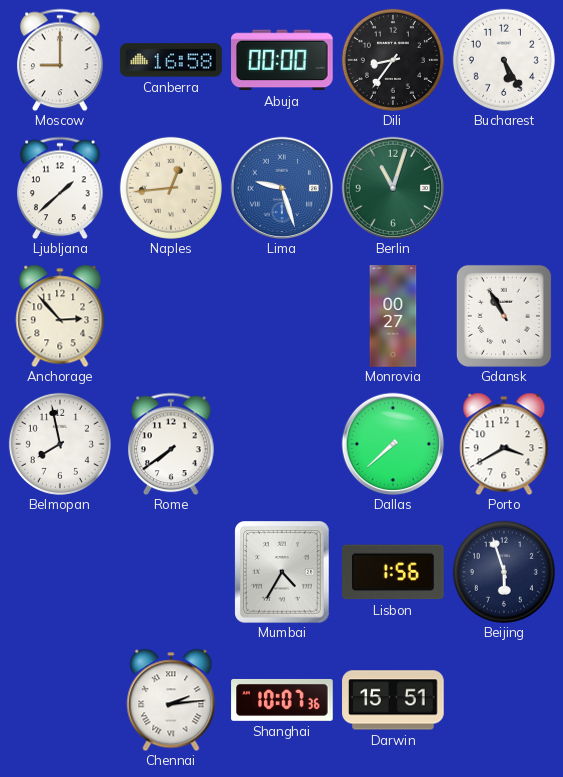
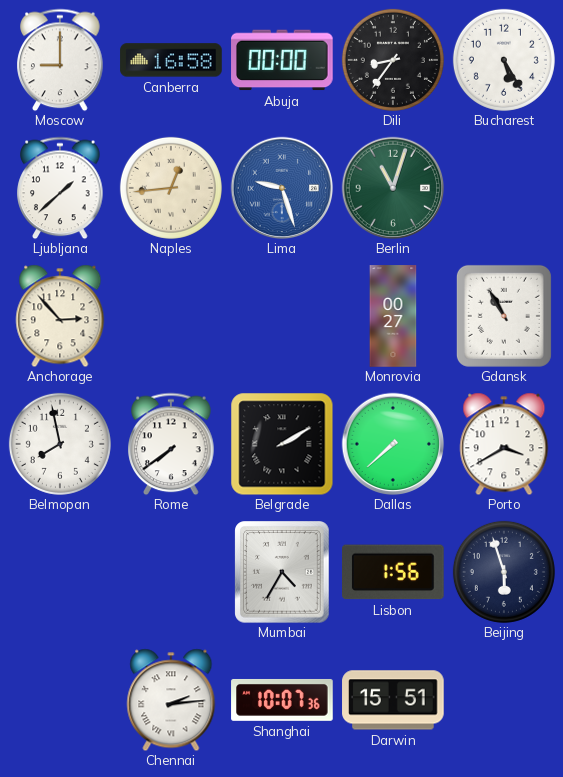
Belgrade: none -> 2:10
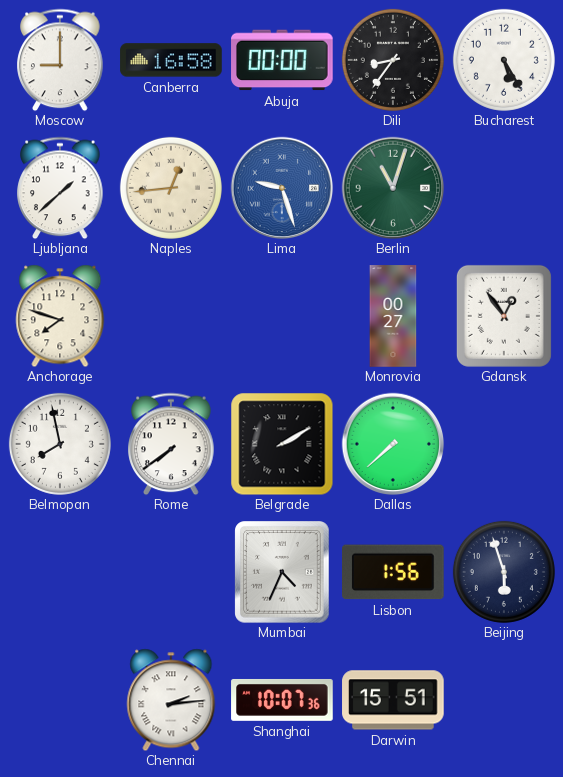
Anchorage: 2:53 -> 7:48
Gdansk: 10:55 -> 12:54
Porto: 3:40 -> none
Mumbai: 4:35 -> 4:34
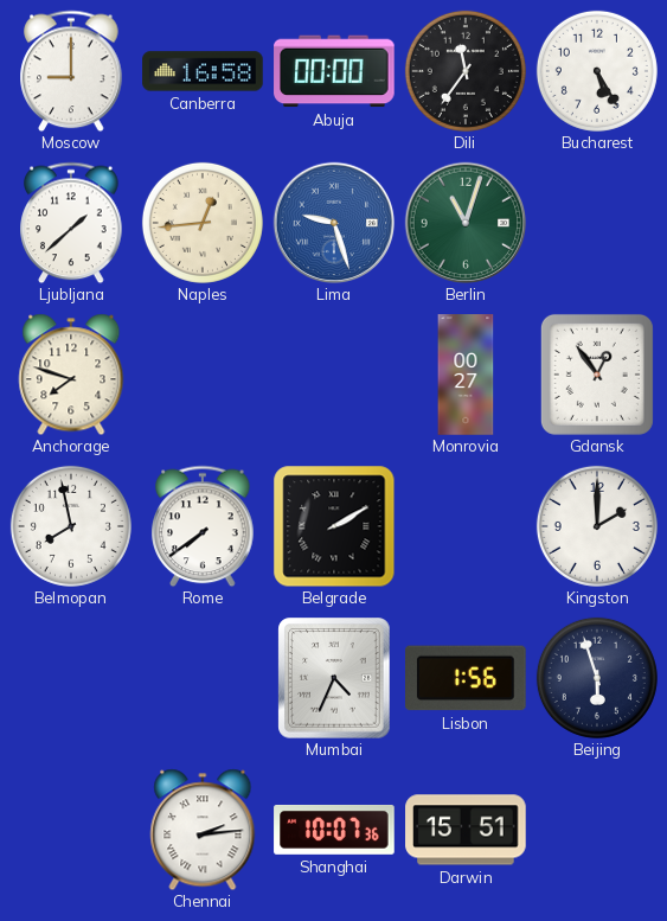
Dili: 8:36 -> 11:36
Dallas: 7:38 -> none
Kingston: none -> 2:00
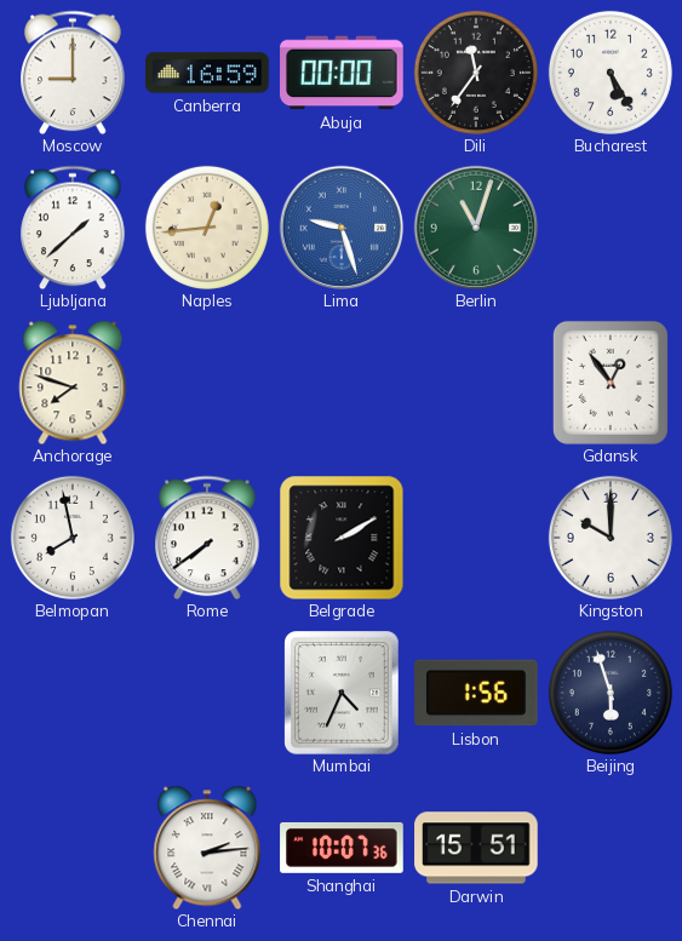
Canberra: 16:58 -> 16:59
Monrovia: 00:27 -> none
Kingston: 2:00 -> 10:00
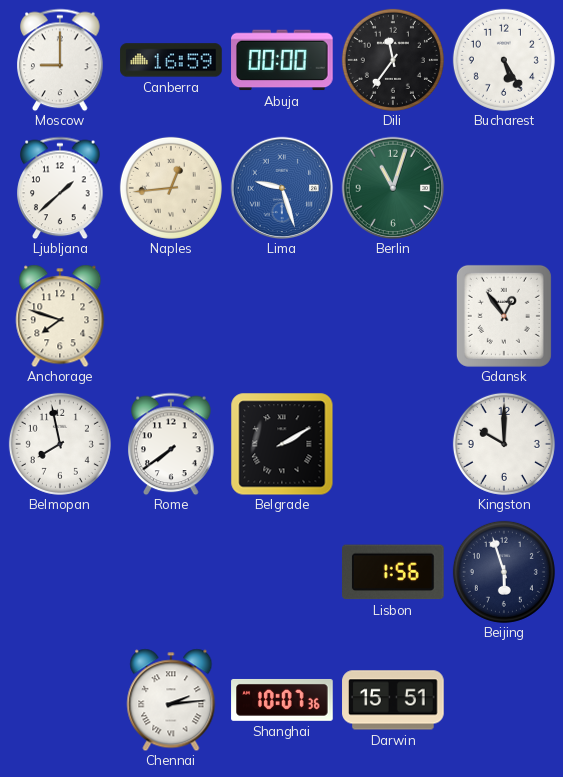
Mumbai: 4:34 -> none
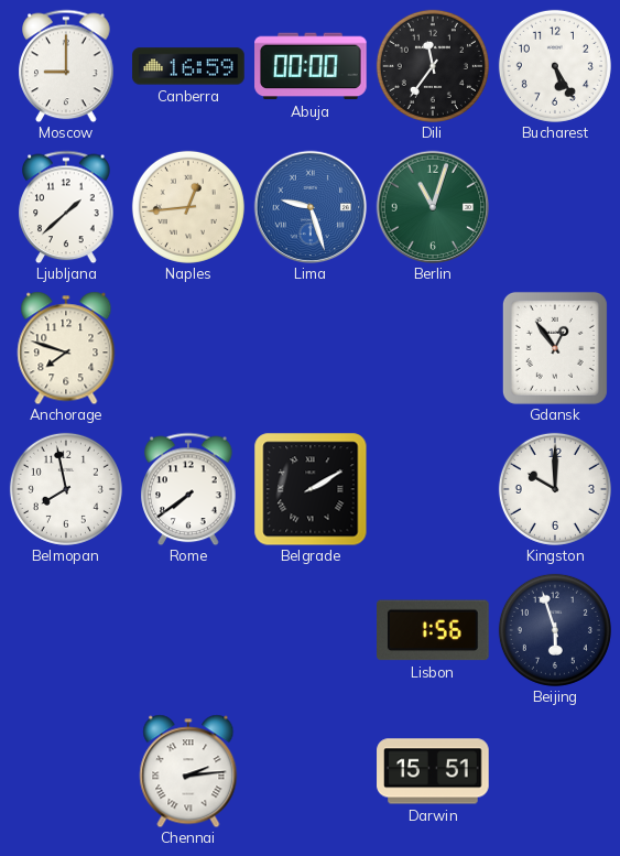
Shanghai: 10:07 -> none
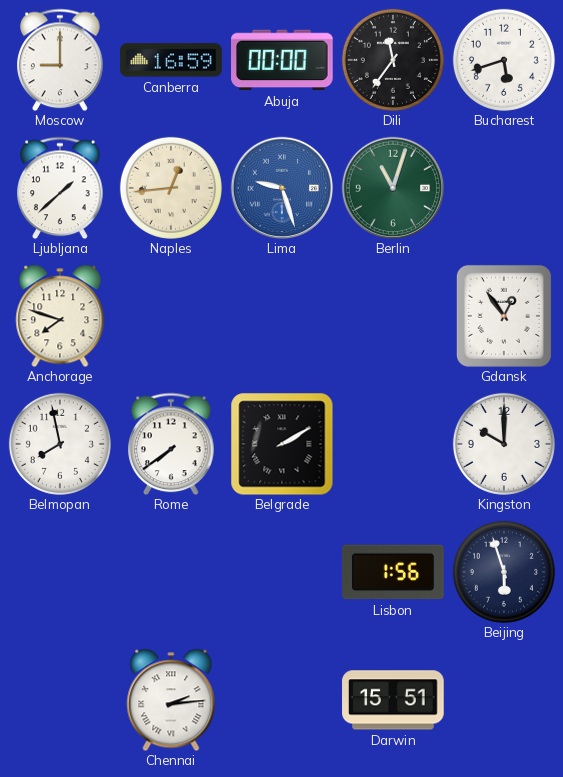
Bucharest: 5:25 -> 5:42
